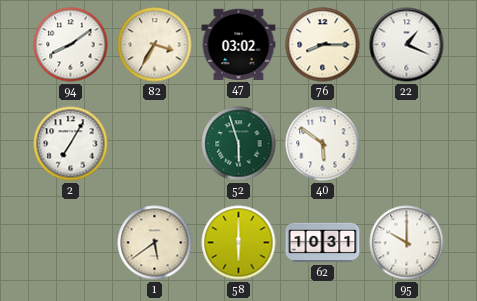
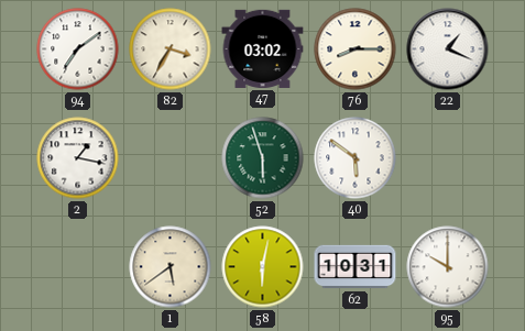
94: 8:09 -> 7:09
2: 7:05 -> 1:17
58: 6:00 -> 6:02
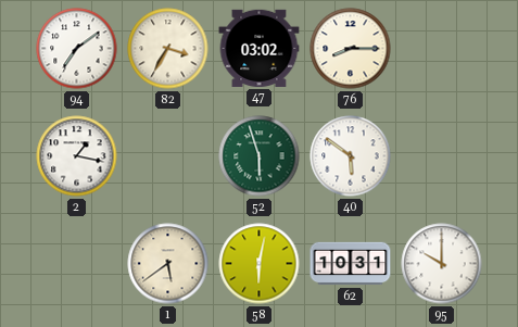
22: 1:19 -> none
